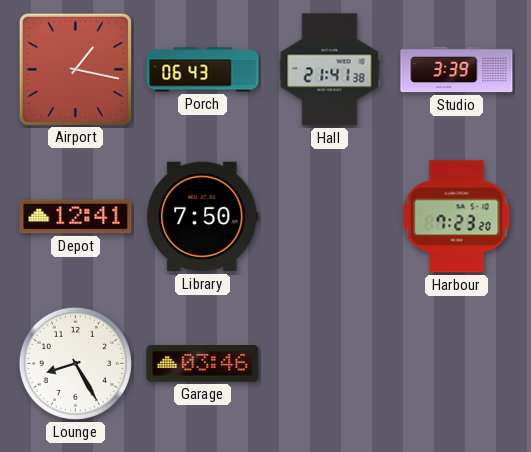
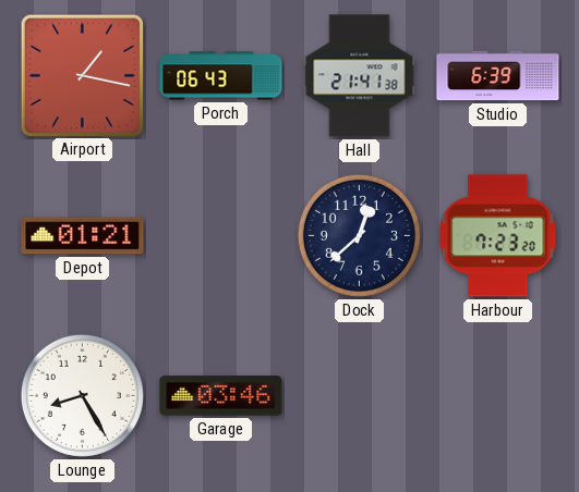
Studio: 3:39 -> 6:39
Depot: 12:41 -> 01:21
Library: 7:50 -> none
Dock: none -> 12:38
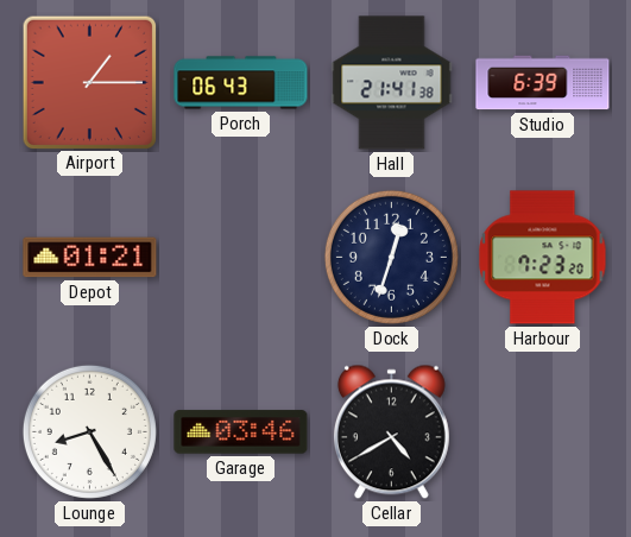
Airport: 1:17 -> 1:15
Dock: 12:38 -> 12:33
Cellar: none -> 4:40
